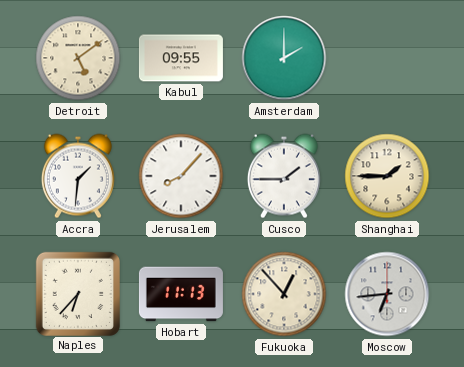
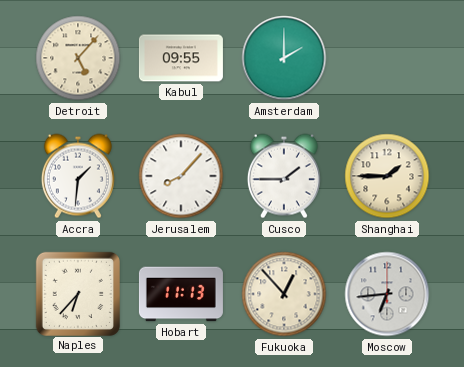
Detroit: 5:09 -> 5:07
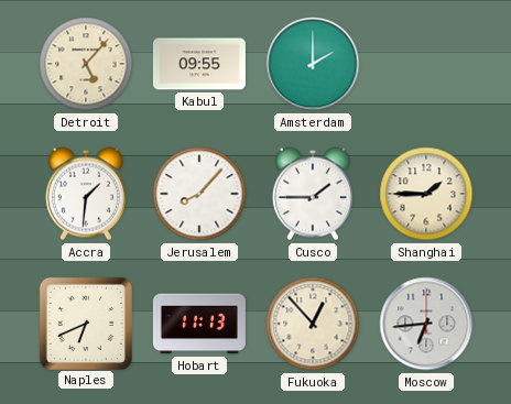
Naples: 6:37 -> 6:41
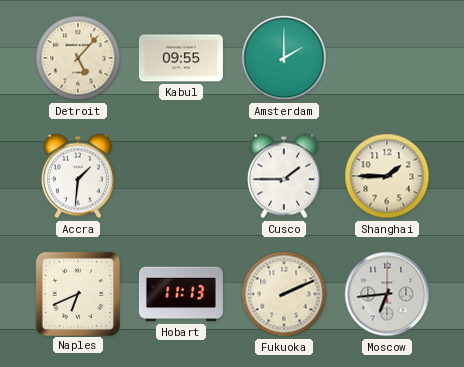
Jerusalem: 8:07 -> none
Fukuoka: 12:53 -> 2:11
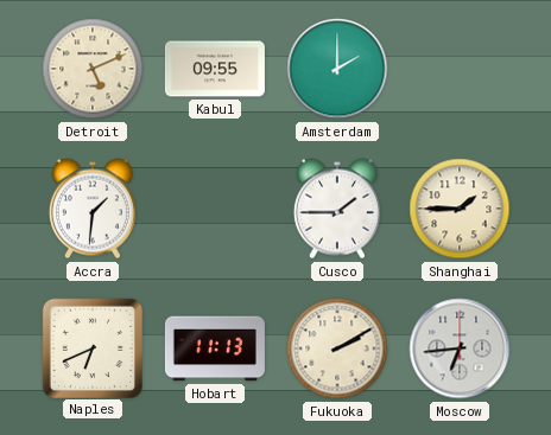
Detroit: 5:07 -> 5:11
Fukuoka: 2:11 -> 2:10
